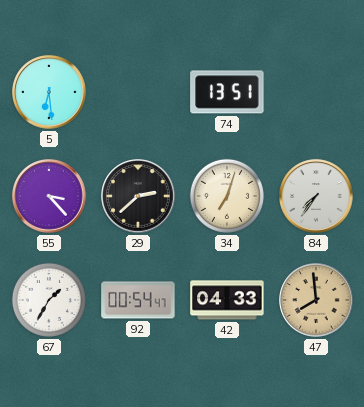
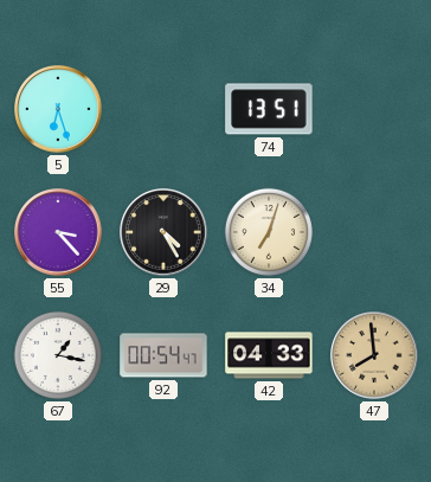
5: 6:29 -> 6:27
29: 2:38 -> 4:25
84: 7:36 -> none
67: 1:35 -> 1:17
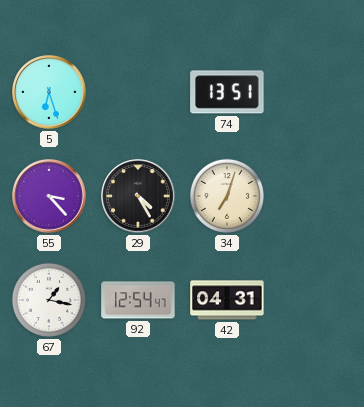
92: 00:54 -> 12:54
42: 04:33 -> 04:31
47: 7:59 -> none
